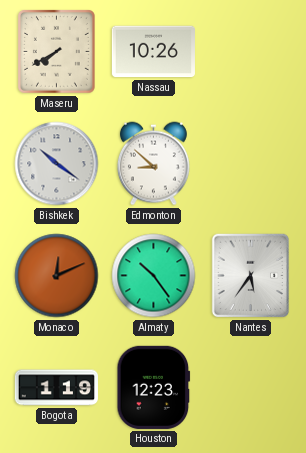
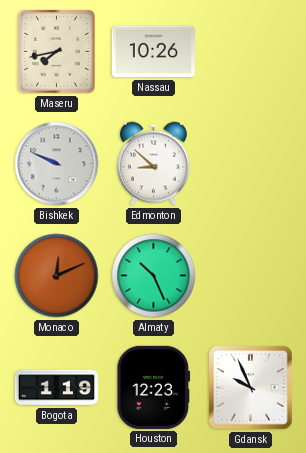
Maseru: 7:40 -> 7:43
Bishkek: 10:21 -> 9:49
Almaty: 10:24 -> 10:26
Nantes: 5:36 -> none
Gdansk: none -> 9:56
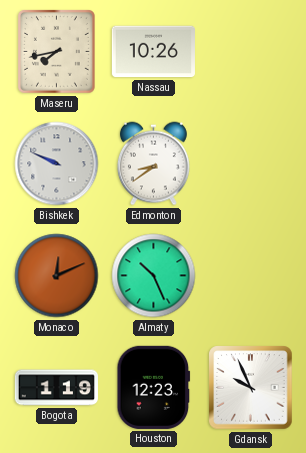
Edmonton: 8:52 -> 8:39
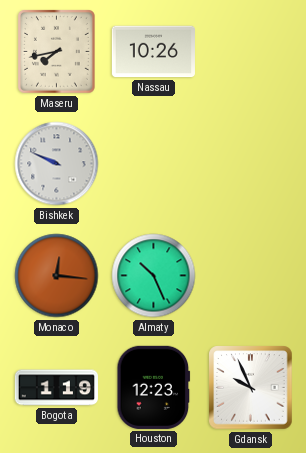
Edmonton: 8:39 -> none
Monaco: 12:11 -> 12:16
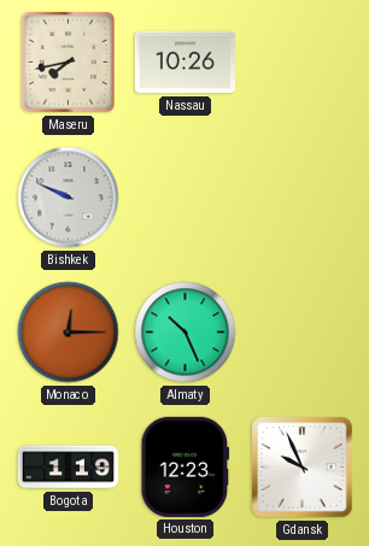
Monaco: 12:16 -> 12:15
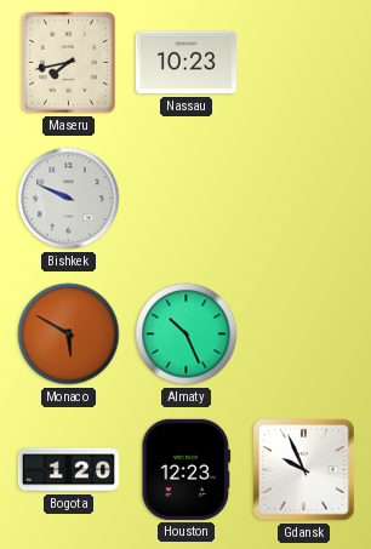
Nassau: 10:26 -> 10:23
Monaco: 12:15 -> 5:50
Bogota: 1:19 -> 1:20
